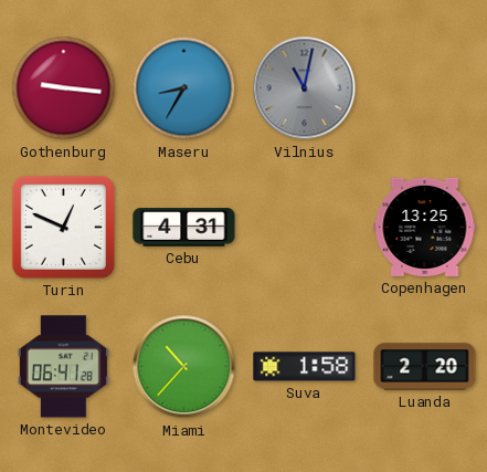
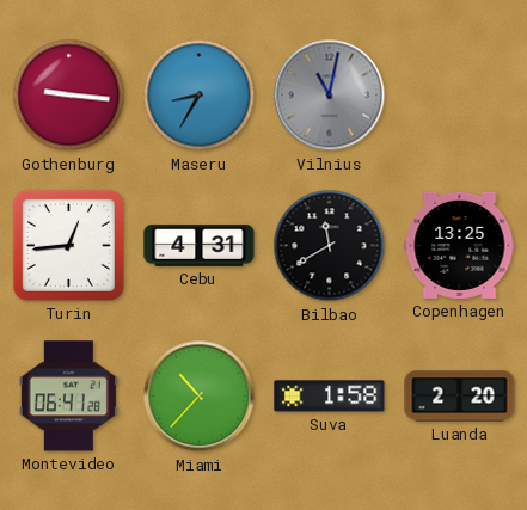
Turin: 12:49 -> 12:44
Bilbao: none -> 11:40
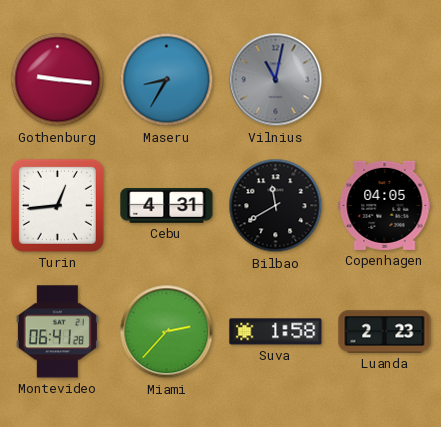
Copenhagen: 13:25 -> 04:05
Miami: 10:37 -> 2:37
Luanda: 2:20 -> 2:23
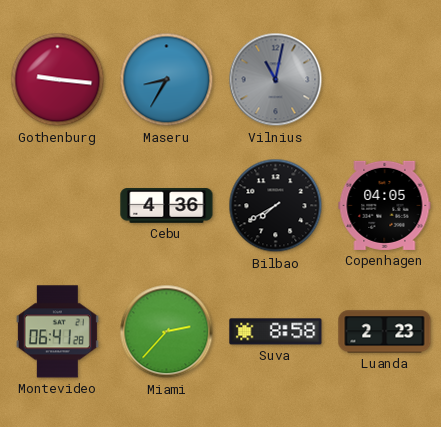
Turin: 12:44 -> none
Cebu: 4:31 -> 4:36
Bilbao: 11:40 -> 7:40
Suva: 1:58 -> 8:58
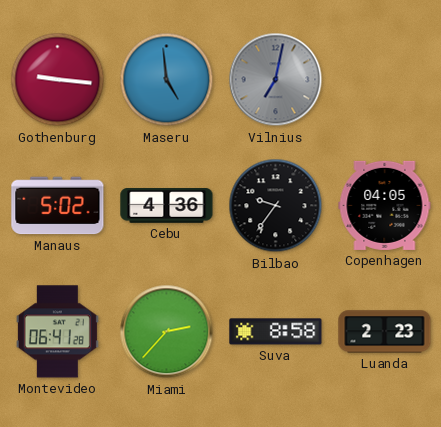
Maseru: 8:35 -> 4:59
Vilnius: 11:02 -> 7:02
Manaus: none -> 5:02
Bilbao: 7:40 -> 9:36
